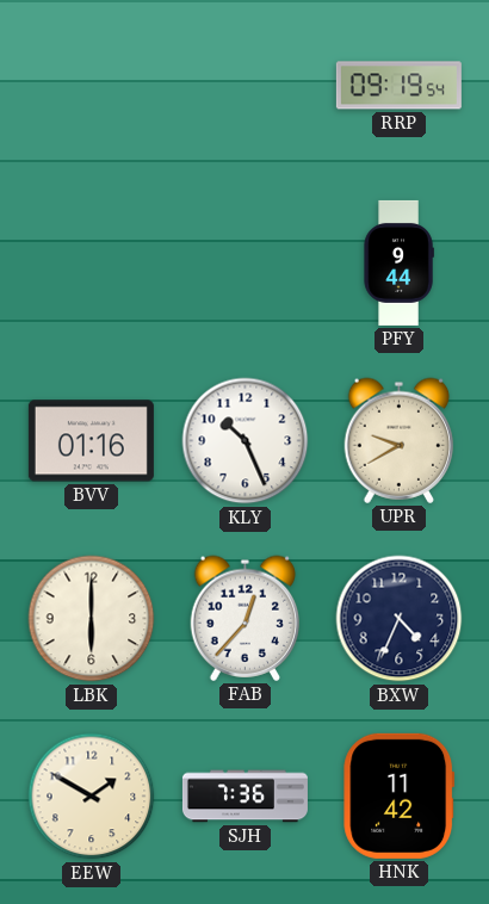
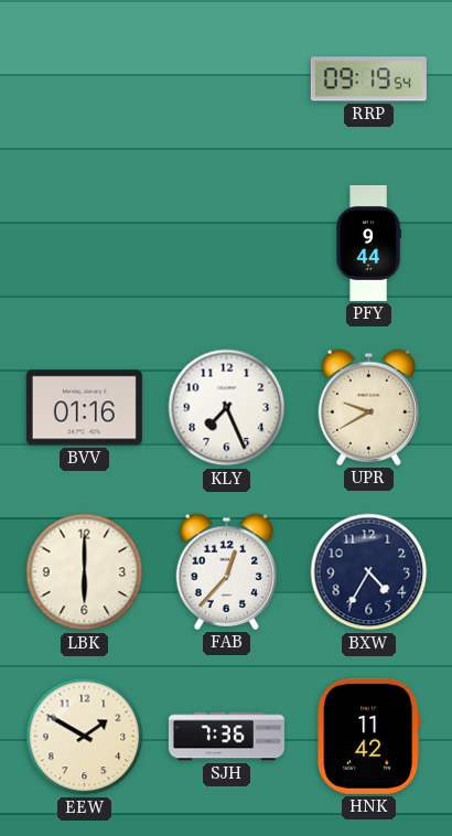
KLY: 10:26 -> 7:26
BXW: 4:34 -> 4:35
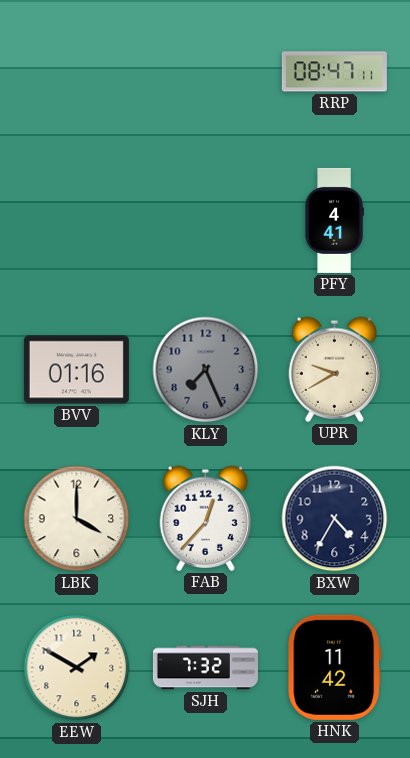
RRP: 09:19 -> 08:47
PFY: 9:44 -> 4:41
KLY dial: white -> grey
LBK: 6:00 -> 4:00
SJH: 7:36 -> 7:32
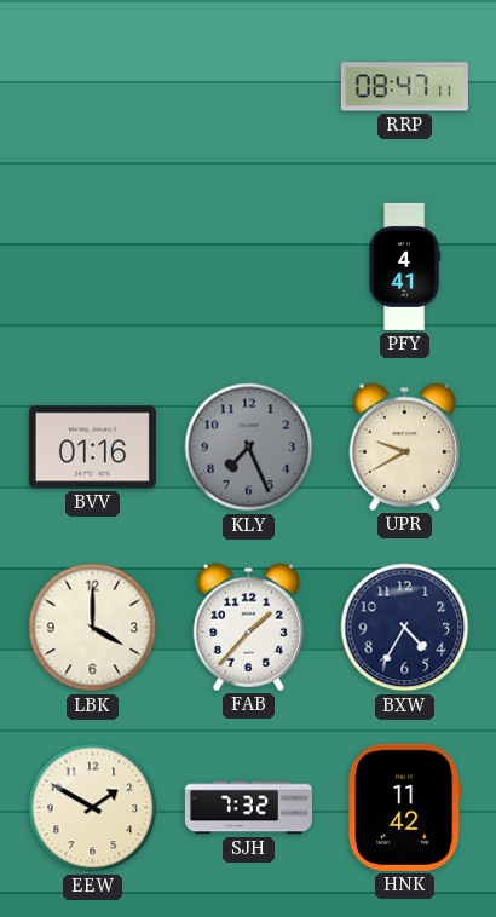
FAB: 12:37 -> 1:37
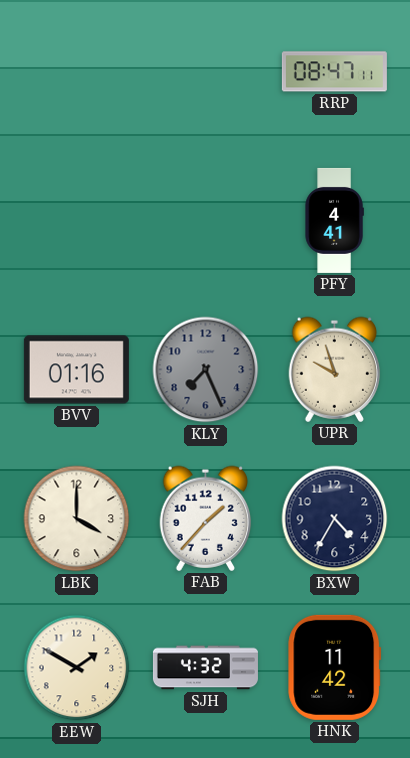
UPR: 9:40 -> 9:57
SJH: 7:32 -> 4:32
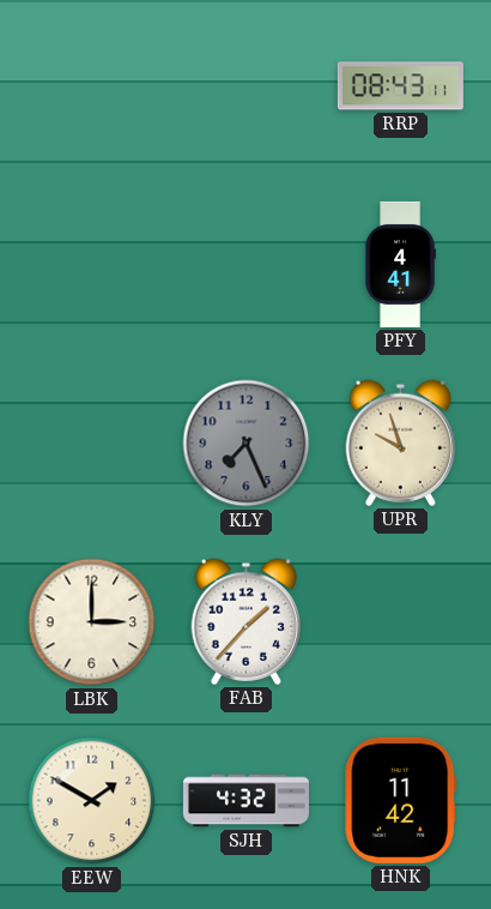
RRP: 08:47 -> 08:43
BVV: 01:16 -> none
LBK: 4:00 -> 3:00
BXW: 4:35 -> none
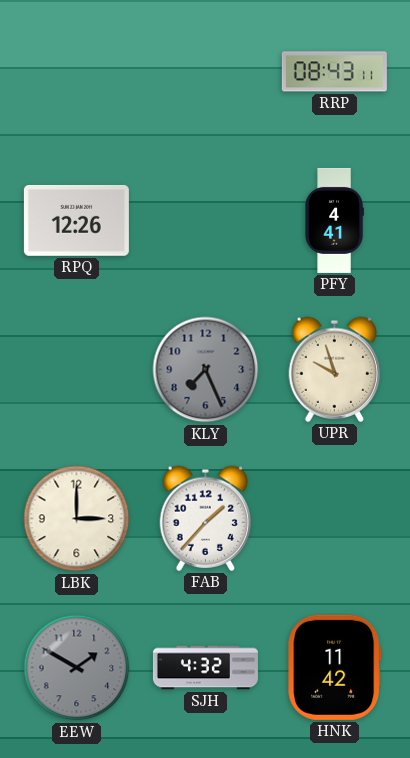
RPQ: none -> 12:26
EEW dial: cream -> grey
